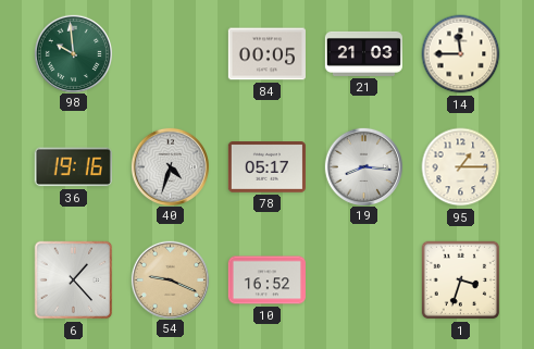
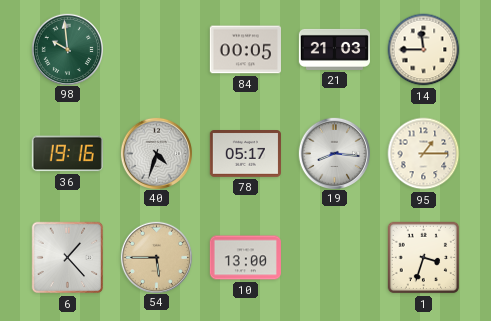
54: 9:19 -> 5:45
10: 16:52 -> 13:00
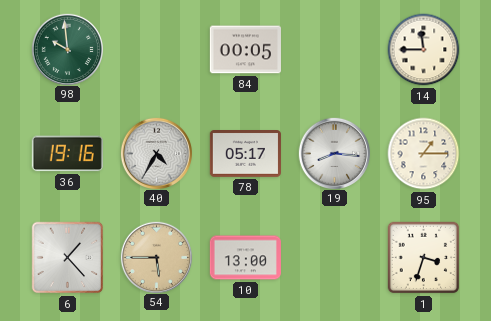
21: 21:03 -> none
40: 4:33 -> 4:35
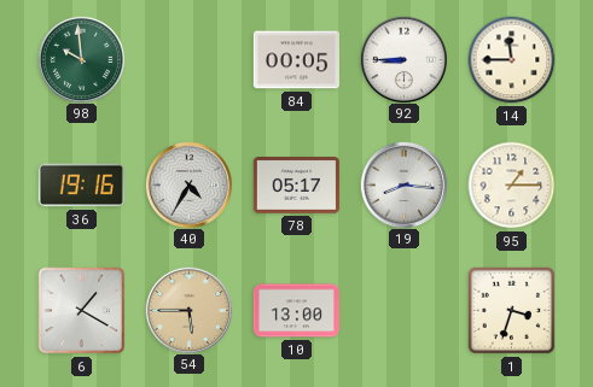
92: none -> 8:45
6: 1:23 -> 1:20
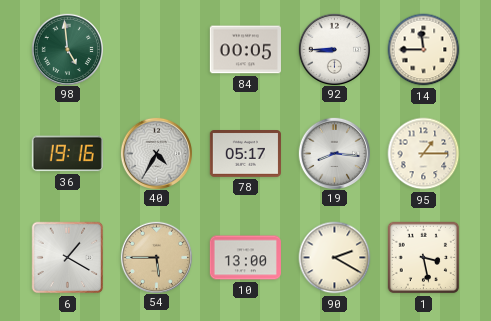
98: 9:59 -> 4:59
90: none -> 2:20
1: 3:33 -> 3:28
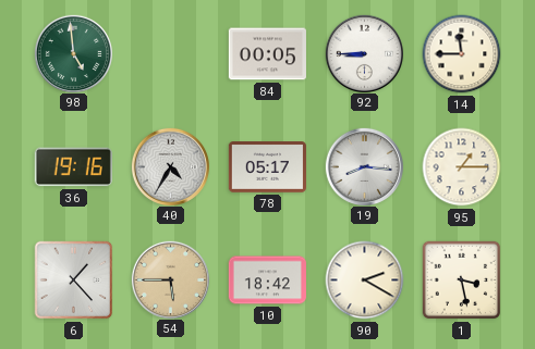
6: 1:20 -> 1:23
10: 13:00 -> 18:42
